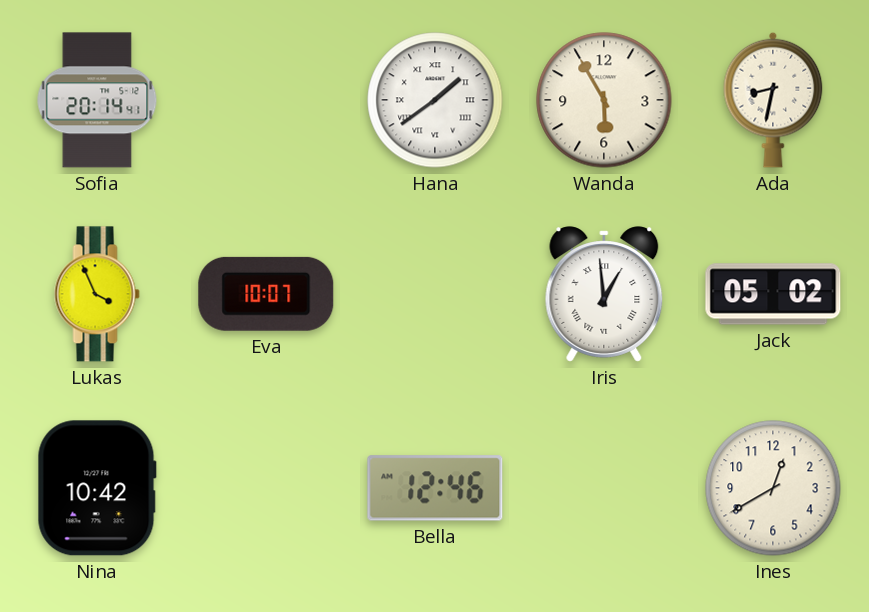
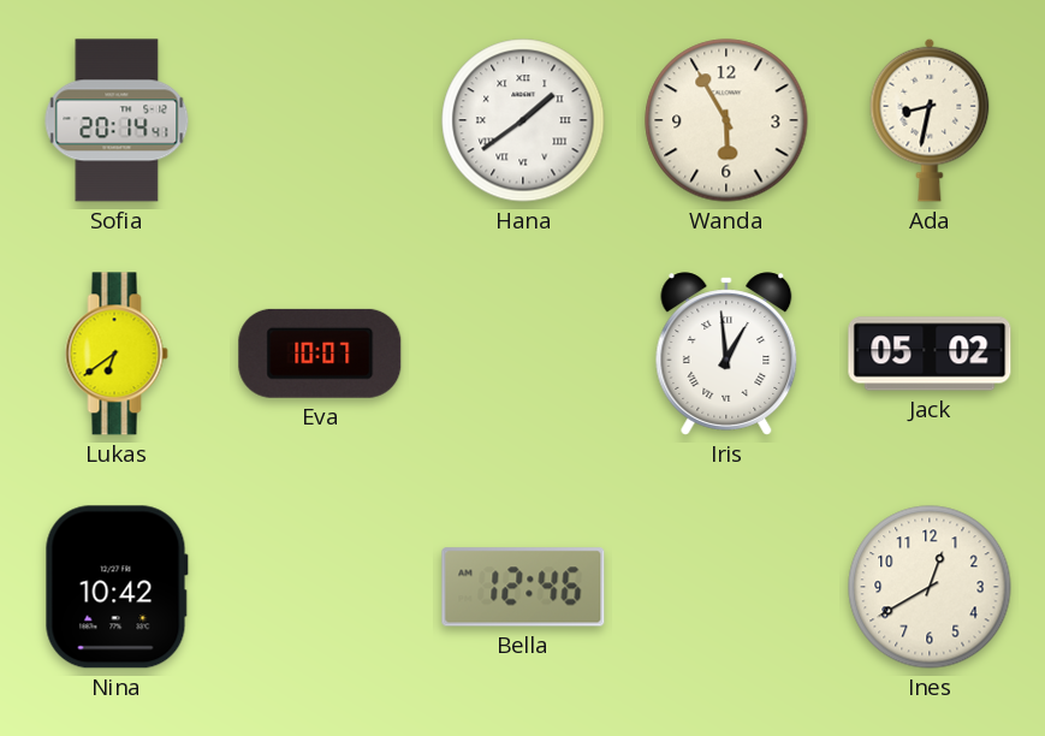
Lukas: 3:56 -> 6:39
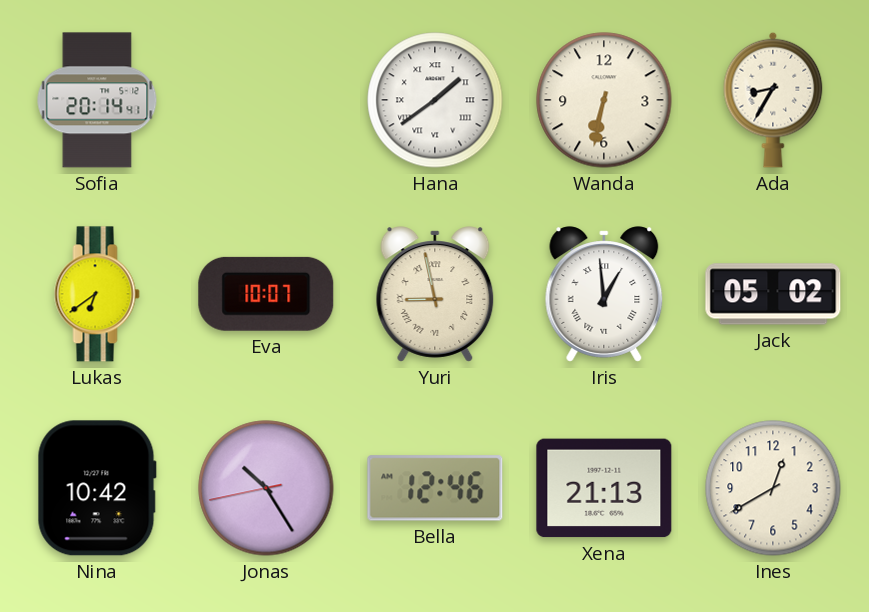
Wanda: 5:55 -> 6:32
Ada: 8:32 -> 8:35
Yuri: none -> 8:58
Jonas: none -> 10:24
Xena: none -> 21:13
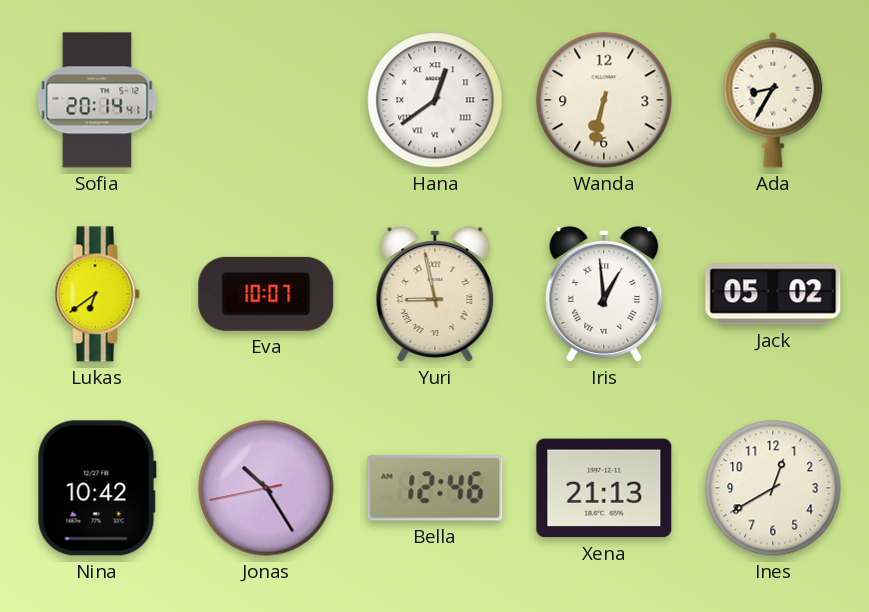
Hana: 1:39 -> 12:39
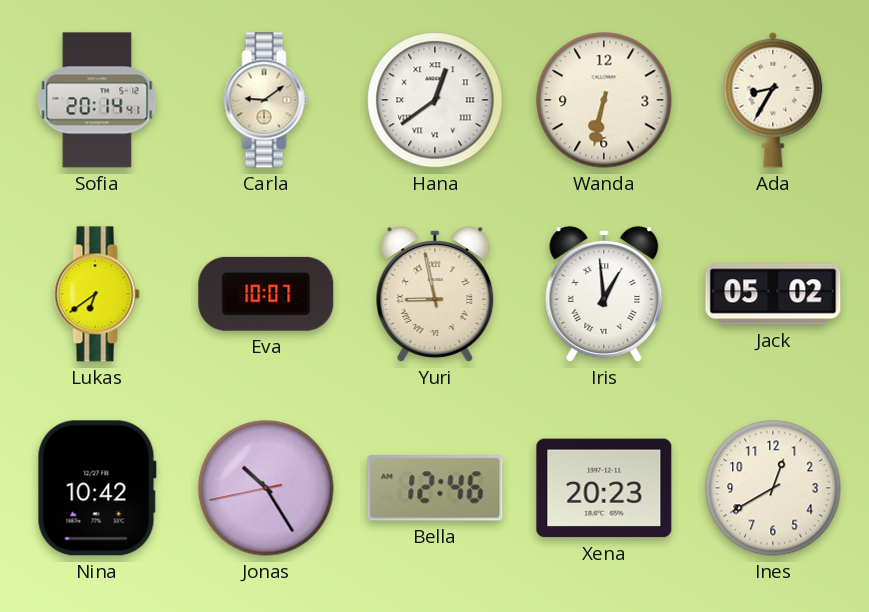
Carla: none -> 9:09
Xena: 21:13 -> 20:23
